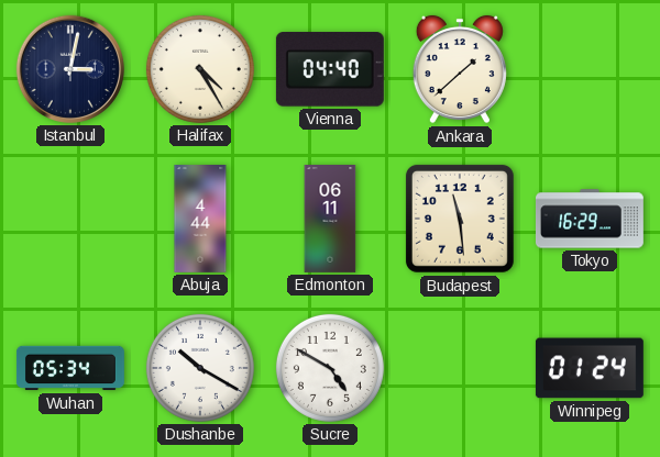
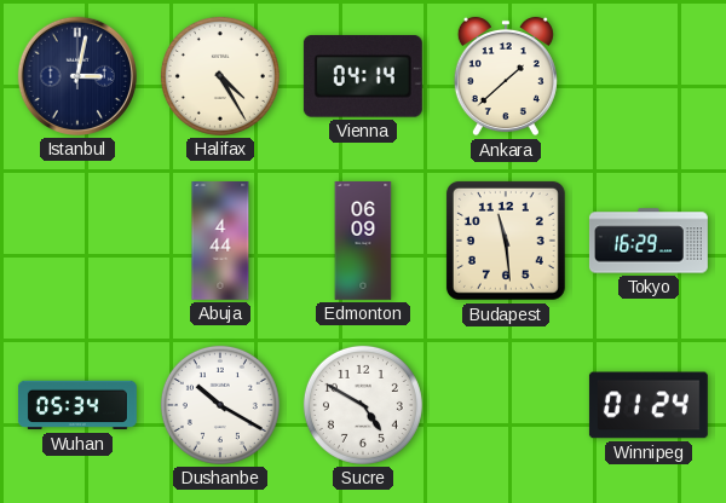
Vienna: 04:40 -> 04:14
Edmonton: 06:11 -> 06:09
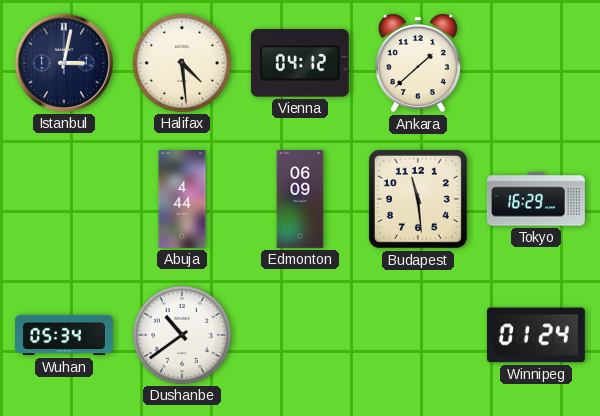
Halifax: 4:25 -> 4:29
Vienna: 04:14 -> 04:12
Dushanbe: 10:20 -> 10:39
Sucre: 4:50 -> none
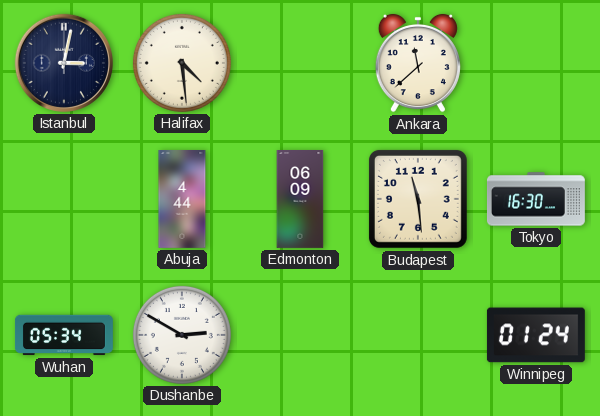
Vienna: 04:12 -> none
Ankara: 1:38 -> 11:38
Tokyo: 16:29 -> 16:30
Dushanbe: 10:39 -> 2:50
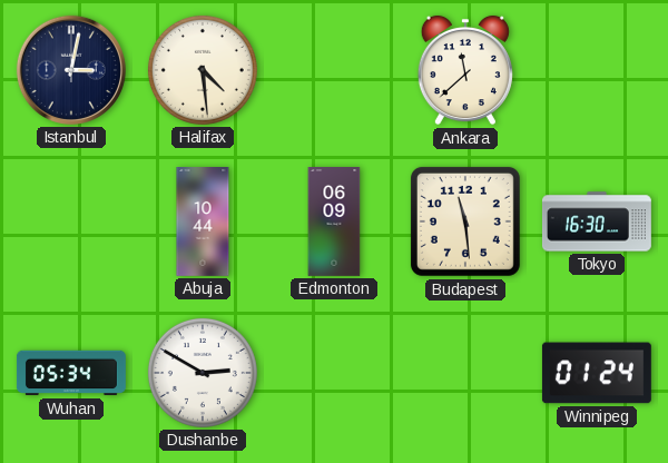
Abuja: 4:44 -> 10:44
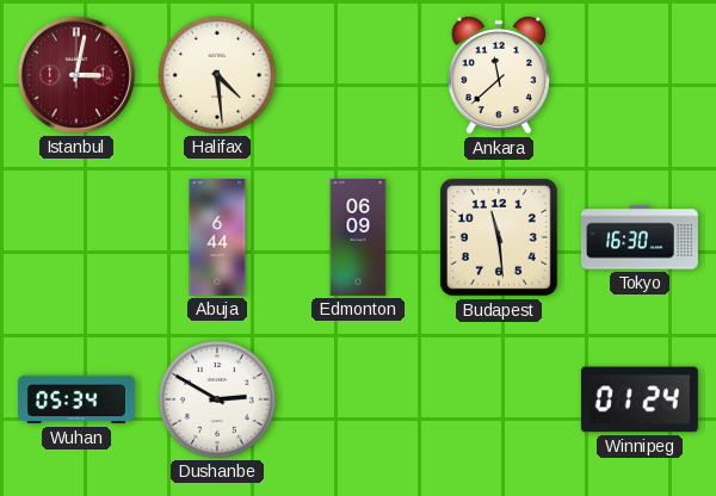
Istanbul dial: navy -> burgundy
Abuja: 10:44 -> 6:44
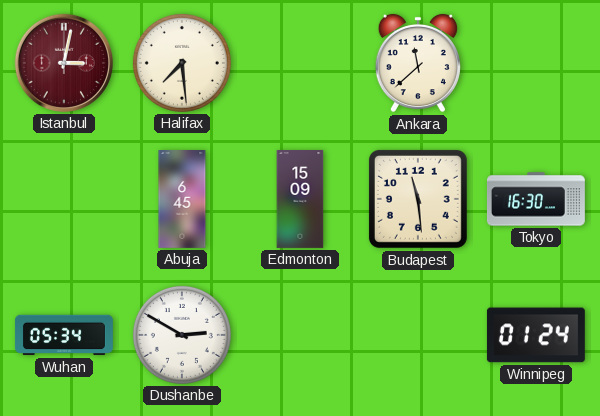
Halifax: 4:29 -> 7:29
Abuja: 6:44 -> 6:45
Edmonton: 06:09 -> 15:09
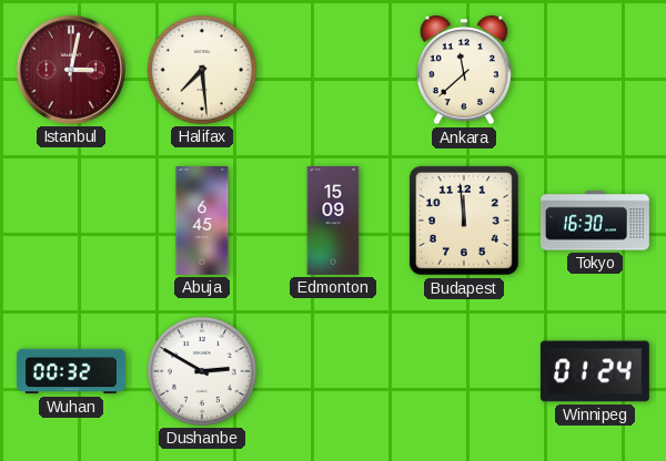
Budapest: 11:29 -> 11:59
Wuhan: 05:34 -> 00:32
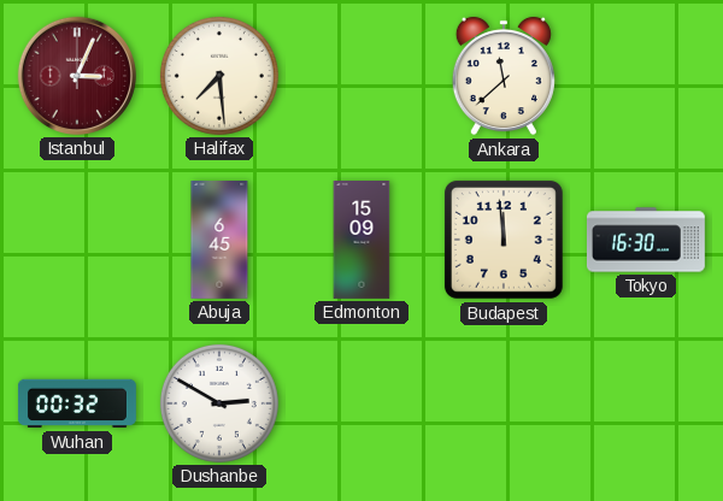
Istanbul: 3:02 -> 3:04
Winnipeg: 01:24 -> none
